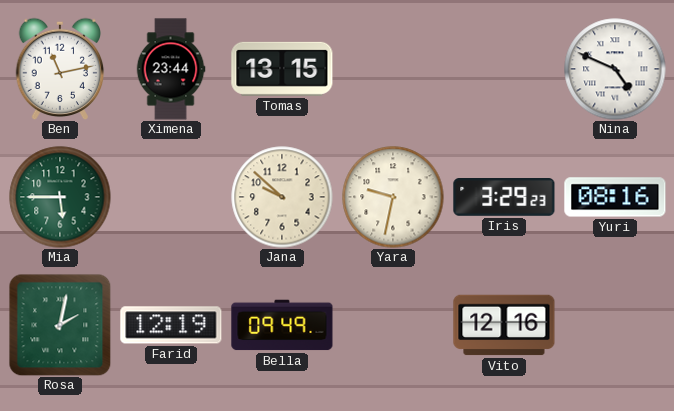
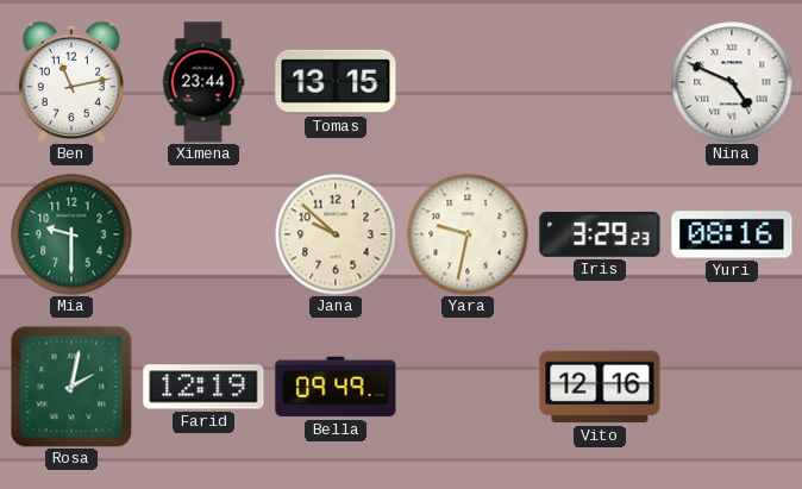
Mia: 5:45 -> 9:30
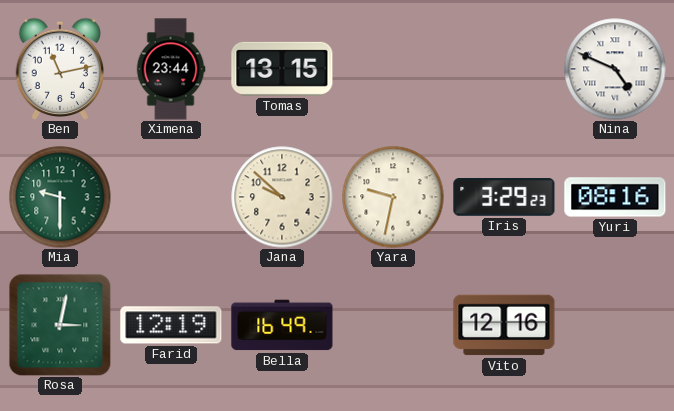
Rosa: 2:02 -> 3:02
Bella: 09:49 -> 16:49
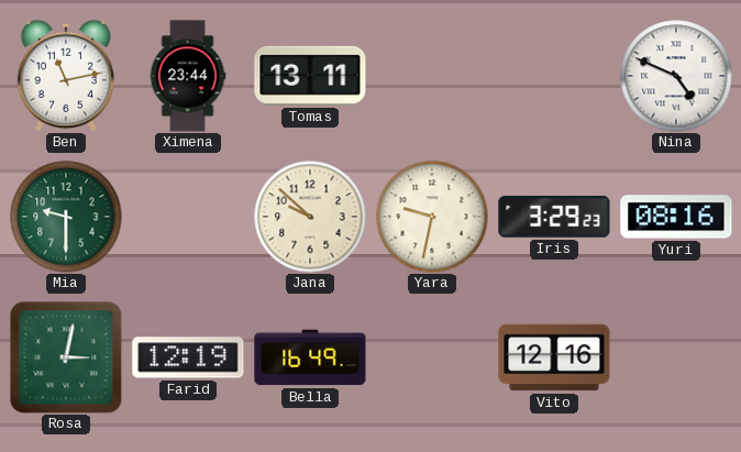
Tomas: 13:15 -> 13:11
